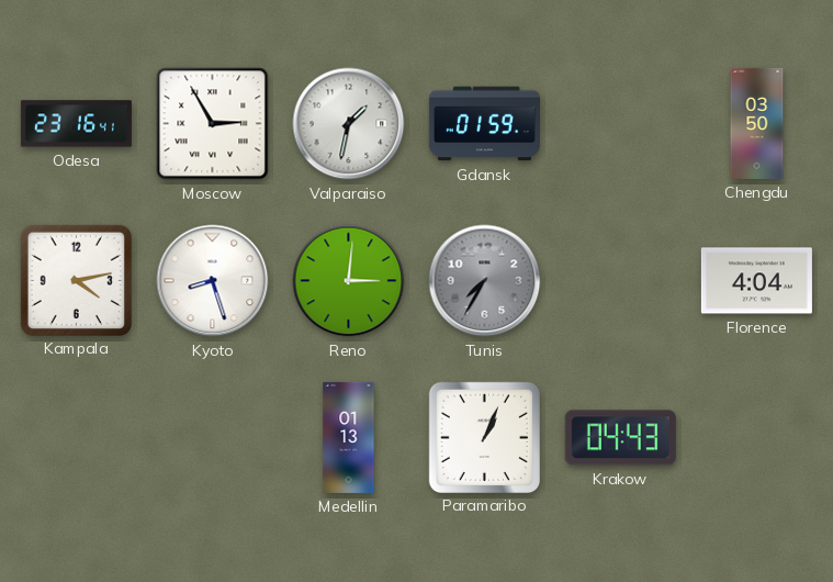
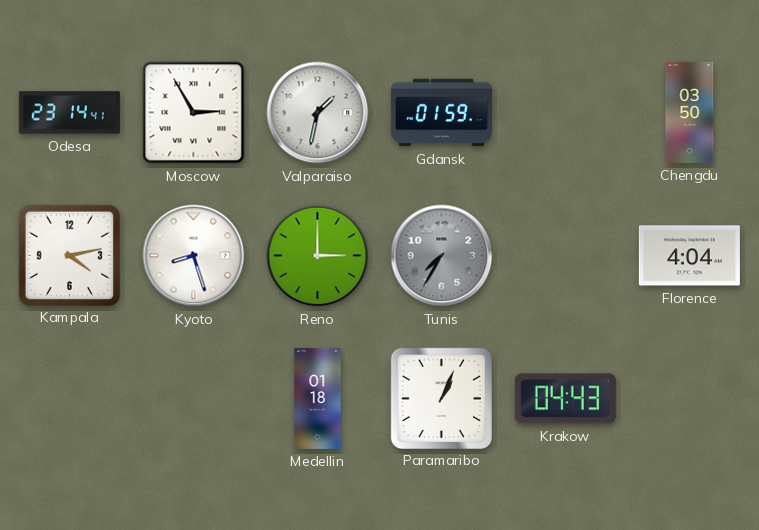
Odesa: 23:16 -> 23:14
Reno: 3:01 -> 3:00
Medellin: 01:13 -> 01:18
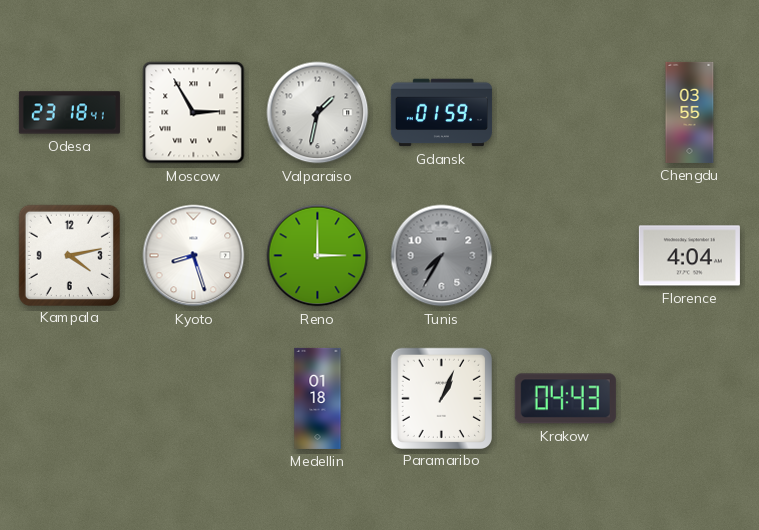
Odesa: 23:14 -> 23:18
Chengdu: 03:50 -> 03:55
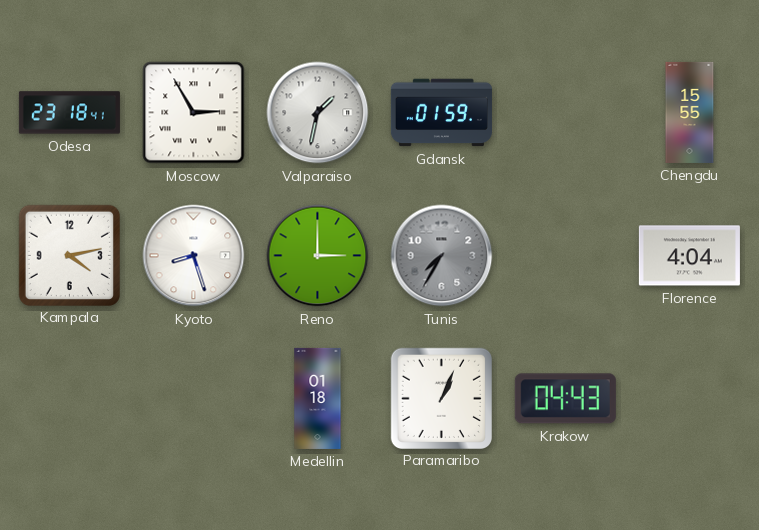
Chengdu: 03:55 -> 15:55
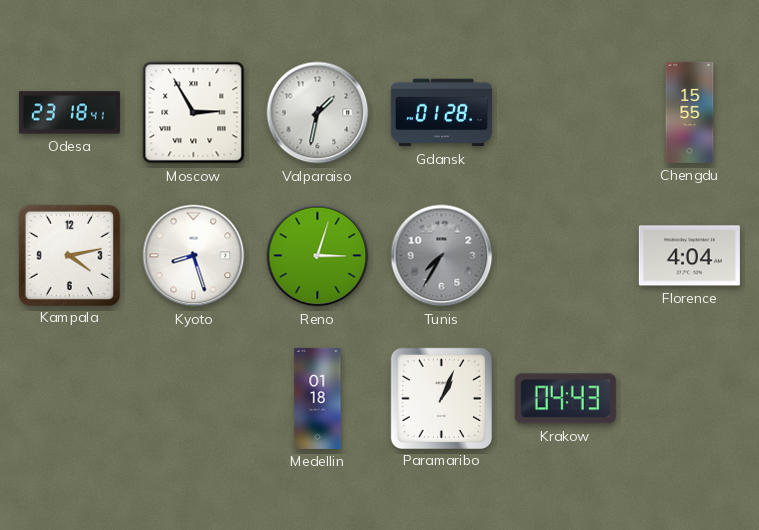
Gdansk: 01:59 -> 01:28
Reno: 3:00 -> 3:03
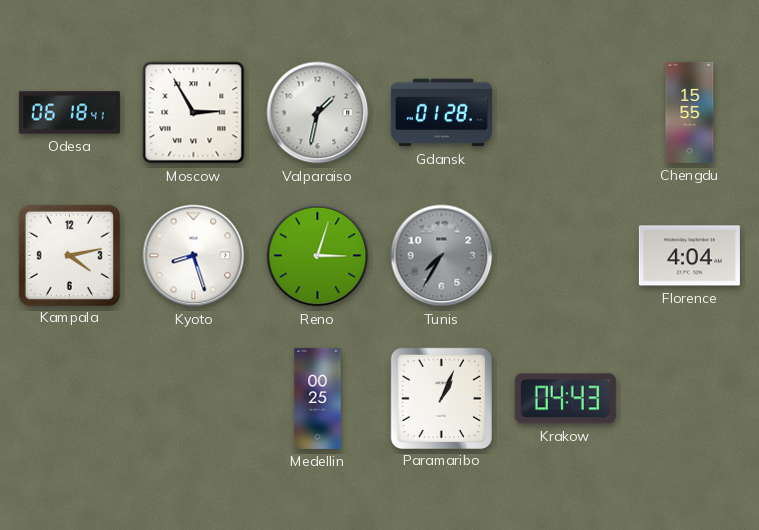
Odesa: 23:18 -> 06:18
Medellin: 01:18 -> 00:25
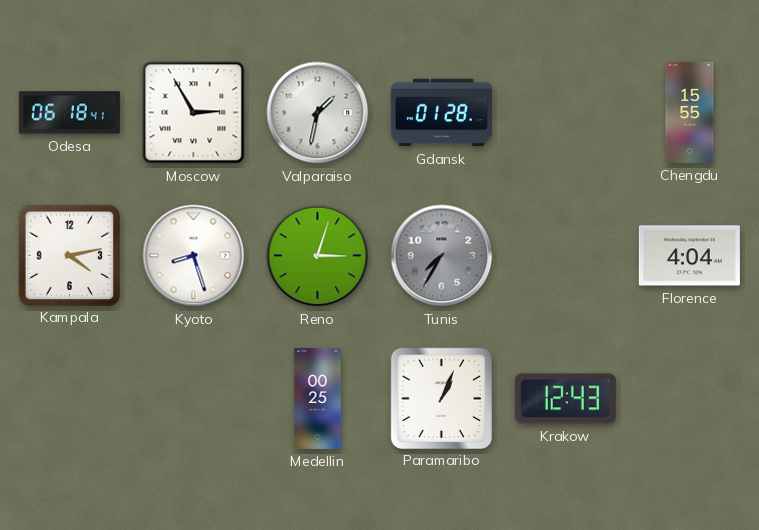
Krakow: 04:43 -> 12:43
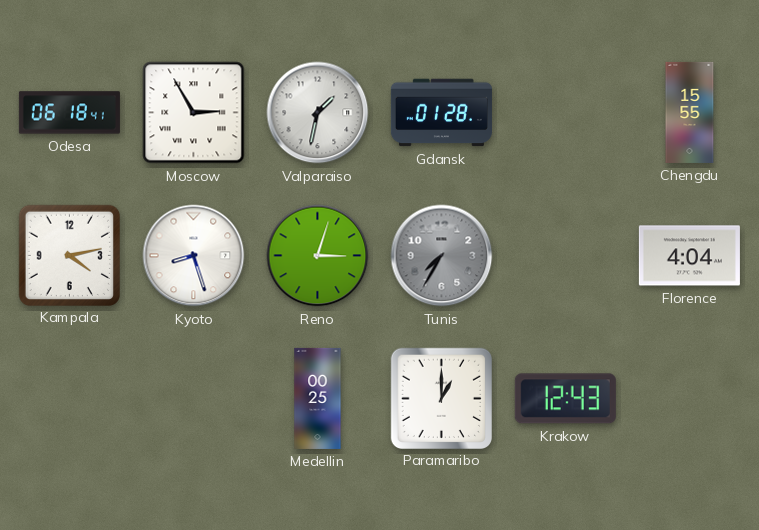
Paramaribo: 1:04 -> 1:00
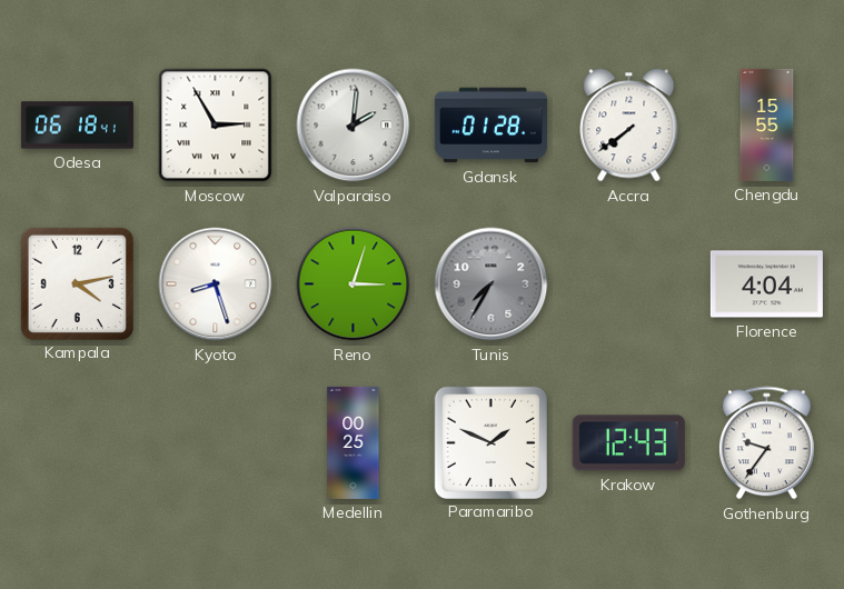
Valparaiso: 1:32 -> 2:01
Accra: none -> 7:39
Paramaribo: 1:00 -> 1:49
Gothenburg: none -> 9:36
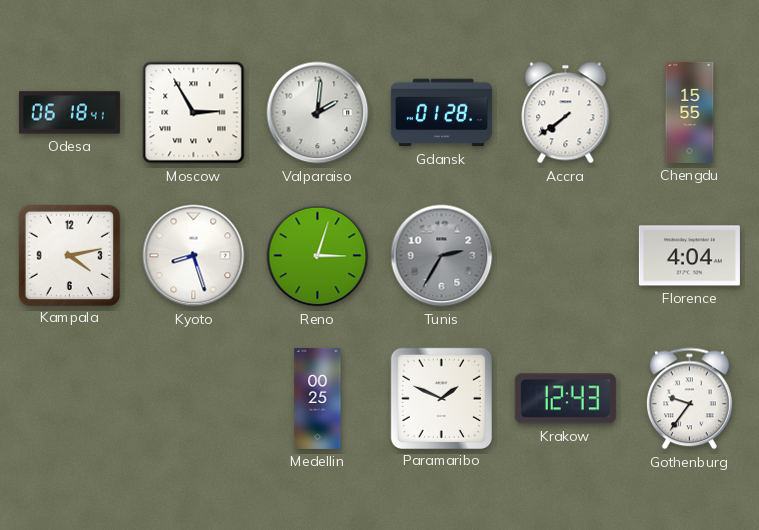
Tunis: 7:35 -> 2:35
